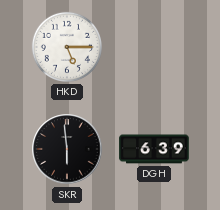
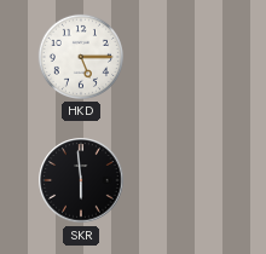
DGH: 6:39 -> none
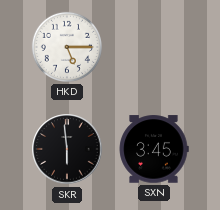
SXN: none -> 3:45
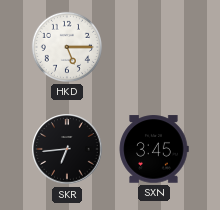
SKR: 5:59 -> 6:44
